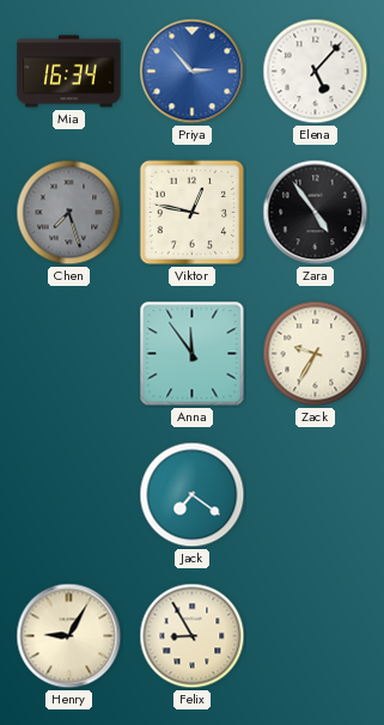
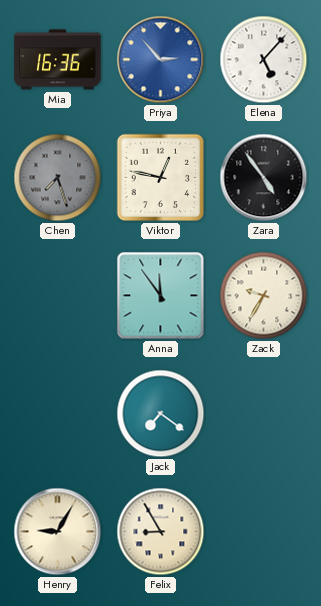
Mia: 16:34 -> 16:36
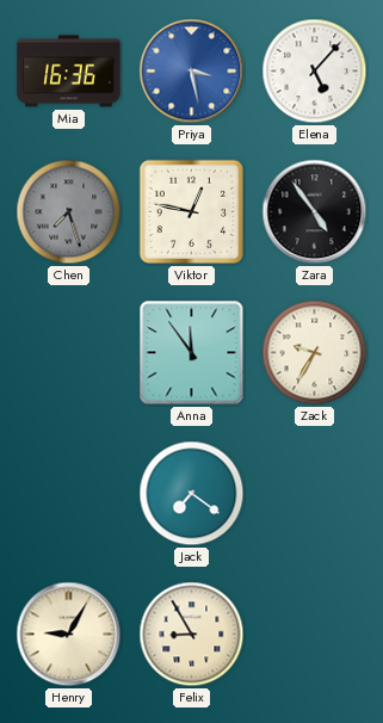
Priya: 2:53 -> 3:28
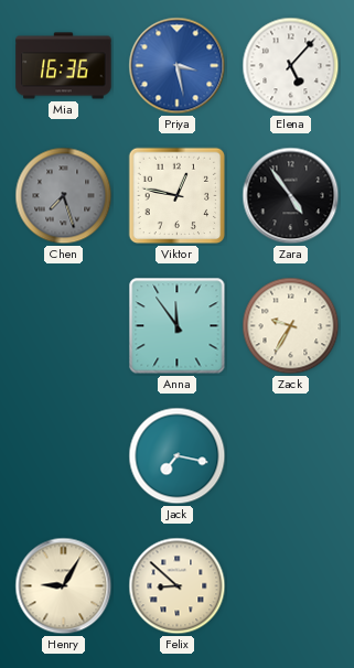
Jack: 7:21 -> 7:17
Felix: 8:55 -> 8:52
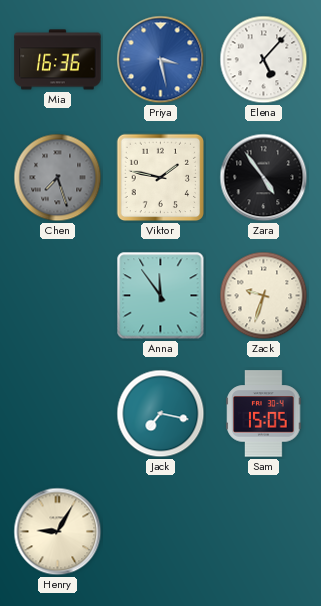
Viktor: 12:47 -> 1:47
Zack: 9:35 -> 9:33
Sam: none -> 15:05
Felix: 8:52 -> none
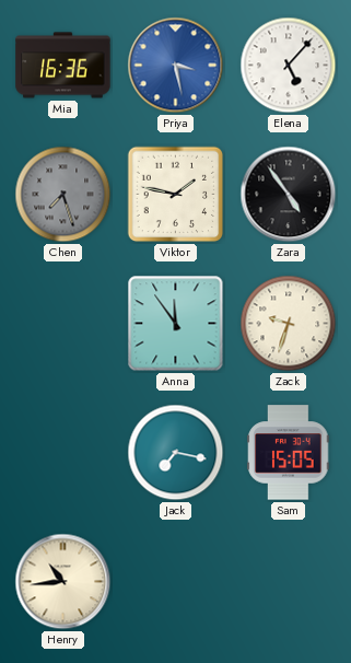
Henry: 9:05 -> 10:44
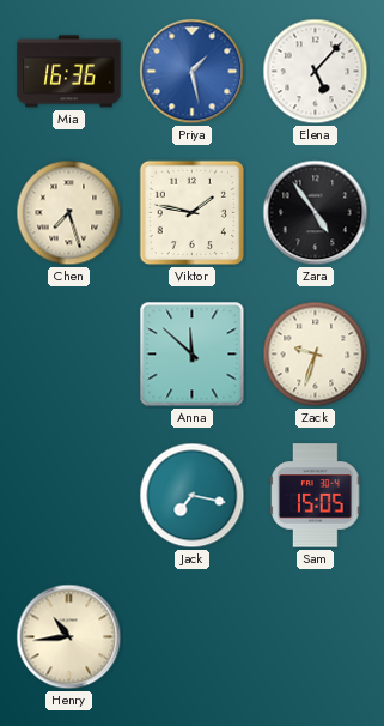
Priya: 3:28 -> 1:28
Chen dial: grey -> cream
Anna: 11:54 -> 11:52
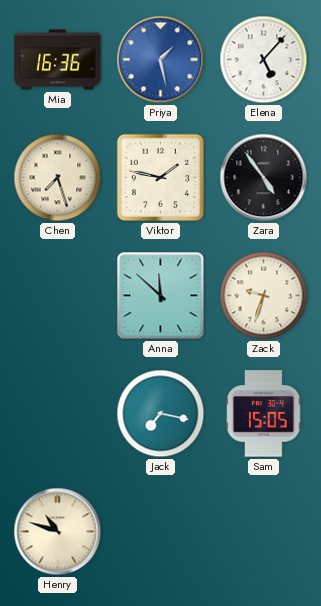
Henry: 10:44 -> 10:48
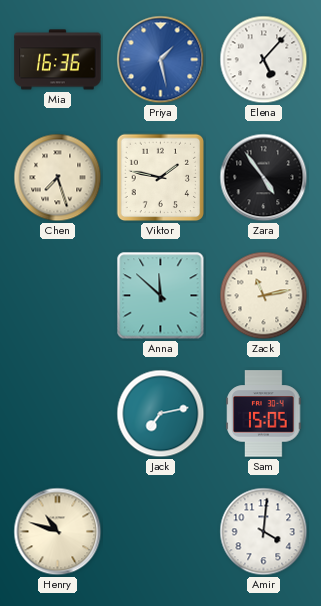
Zack: 9:33 -> 11:13
Jack: 7:17 -> 7:13
Amir: none -> 4:01
